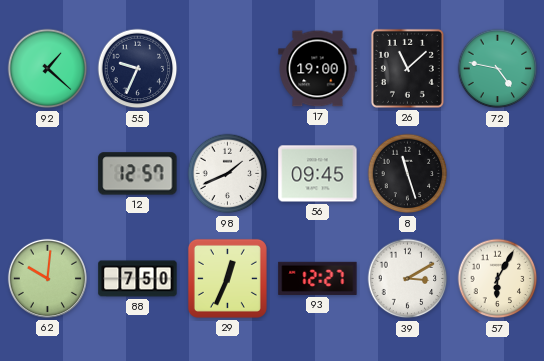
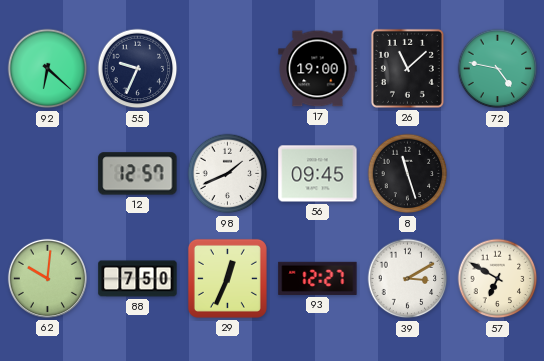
92: 1:22 -> 6:22
57: 6:05 -> 6:50
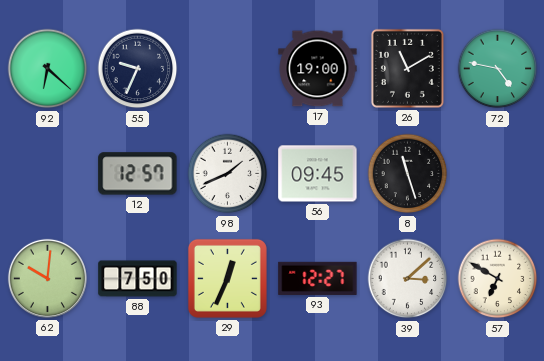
26: 11:08 -> 11:10
39: 3:10 -> 3:08
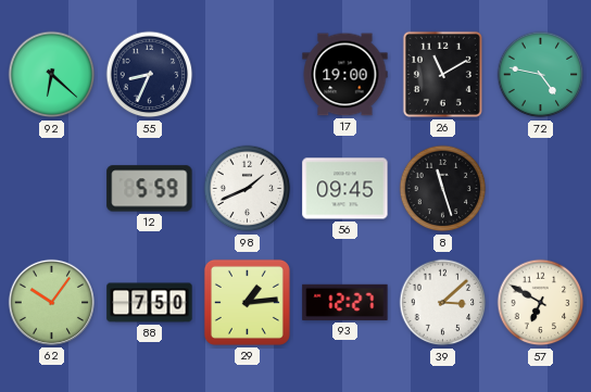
55: 9:34 -> 8:34
12: 12:57 -> 5:59
62: 10:01 -> 10:06
29: 12:34 -> 1:14
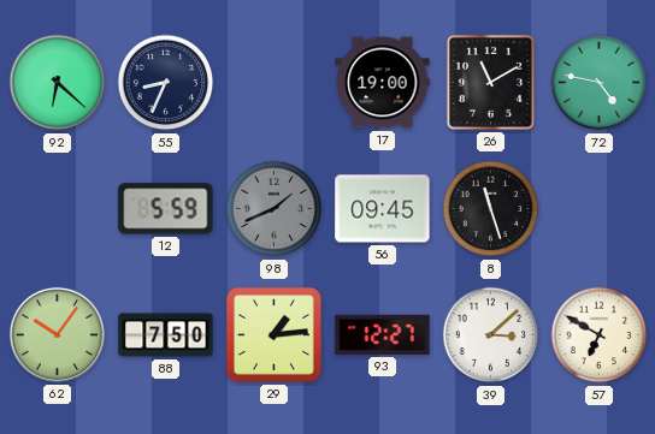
98 dial: white -> grey
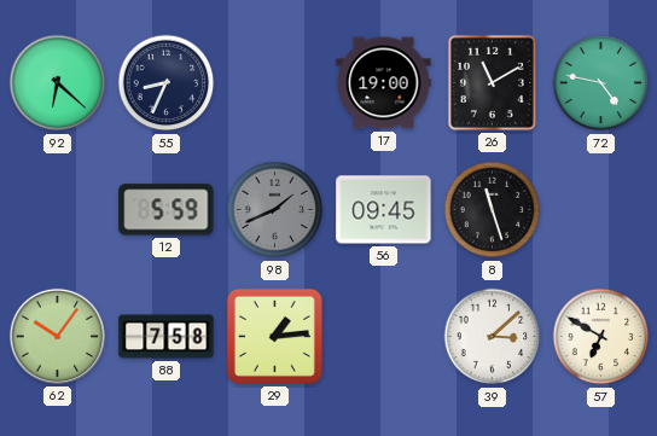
88: 7:50 -> 7:58
93: 12:27 -> none
